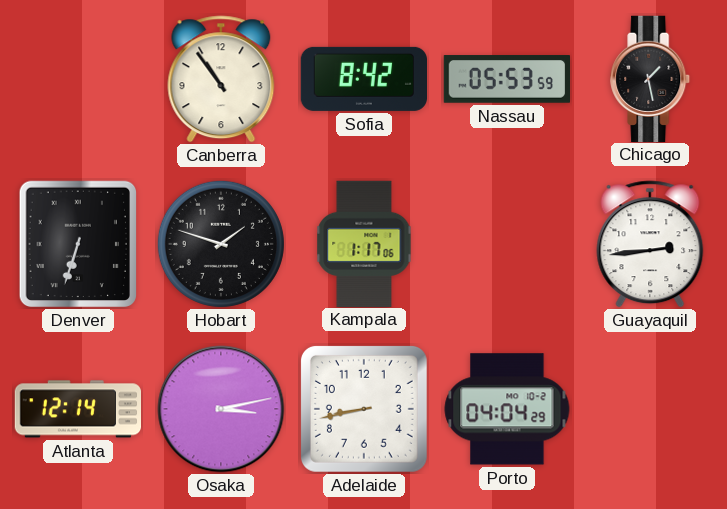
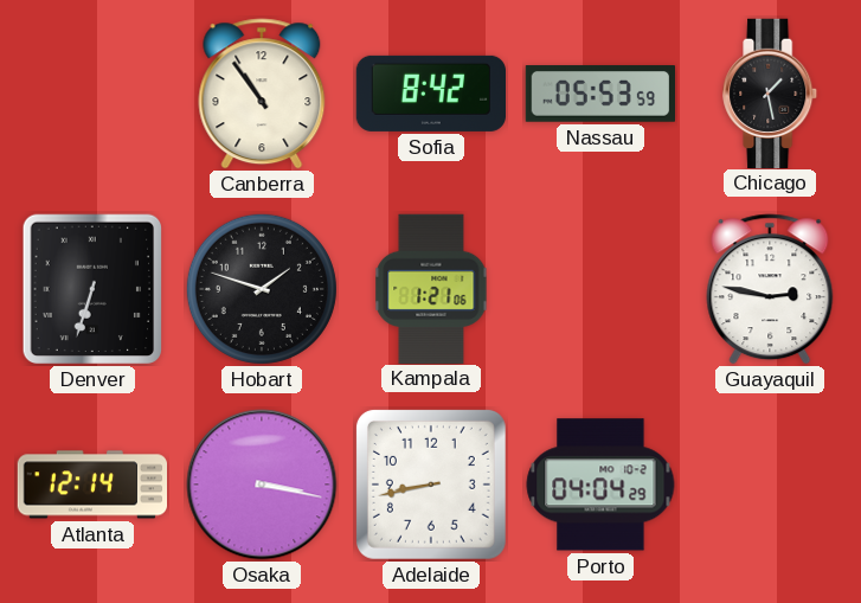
Kampala: 1:17 -> 1:21
Guayaquil: 2:44 -> 2:47
Osaka: 3:13 -> 3:17
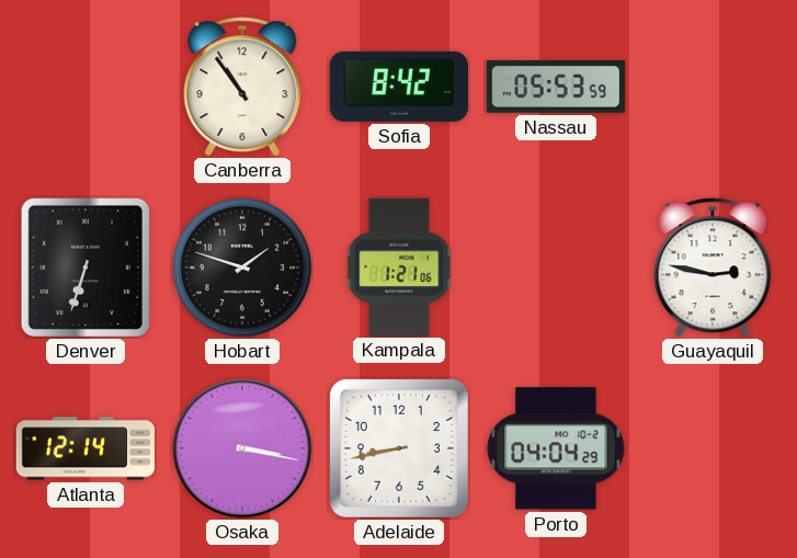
Chicago: 1:28 -> none
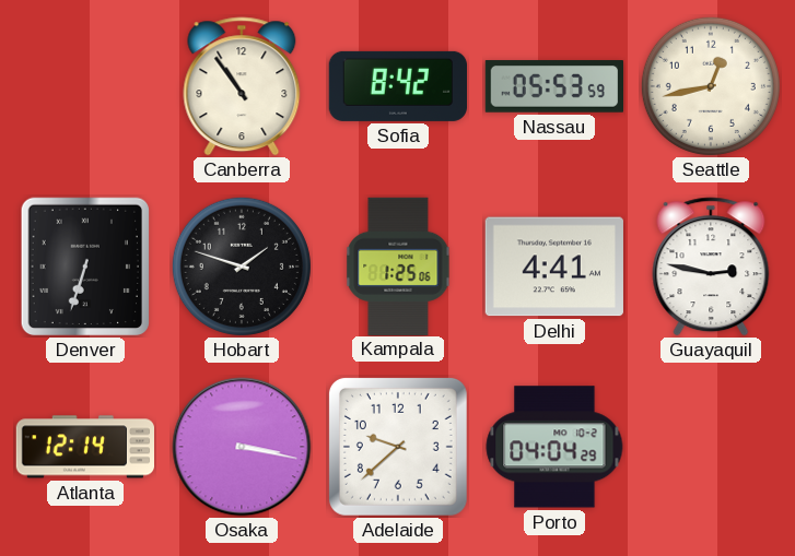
Seattle: none -> 12:43
Kampala: 1:21 -> 1:25
Delhi: none -> 4:41
Adelaide: 8:43 -> 9:38
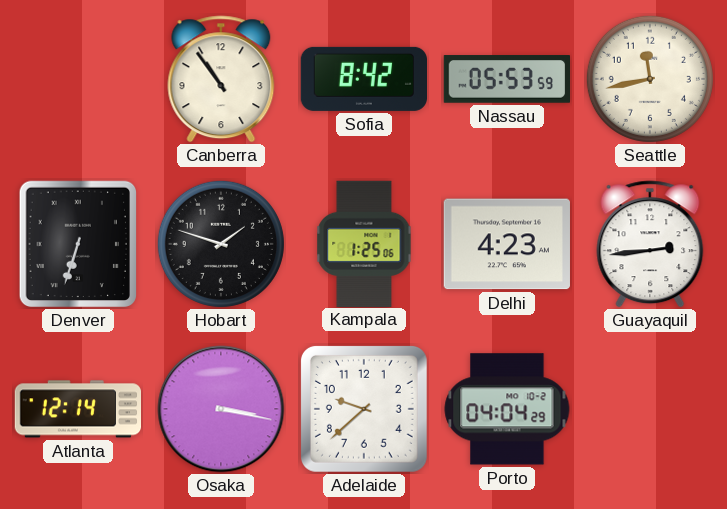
Seattle: 12:43 -> 11:43
Delhi: 4:41 -> 4:23
Guayaquil: 2:47 -> 2:44
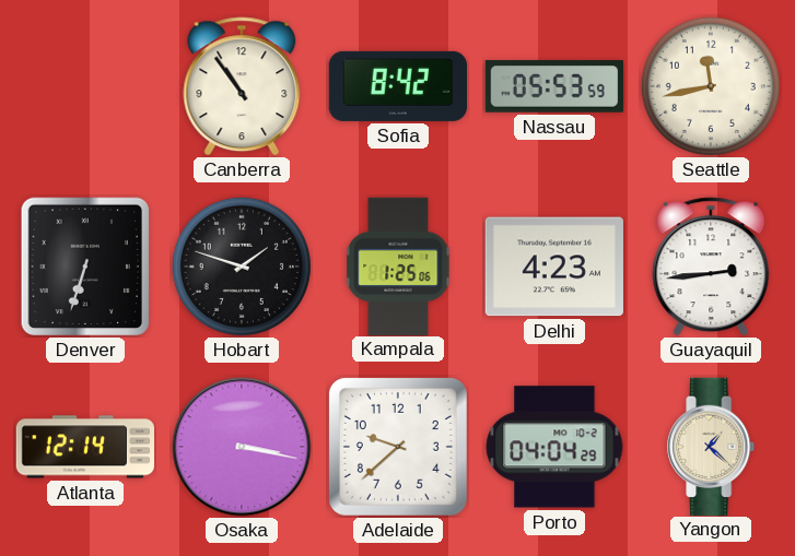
Yangon: none -> 1:22
